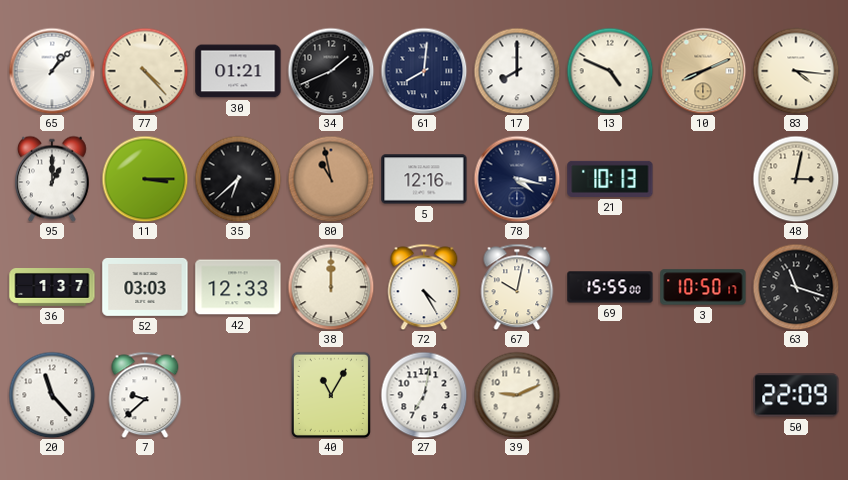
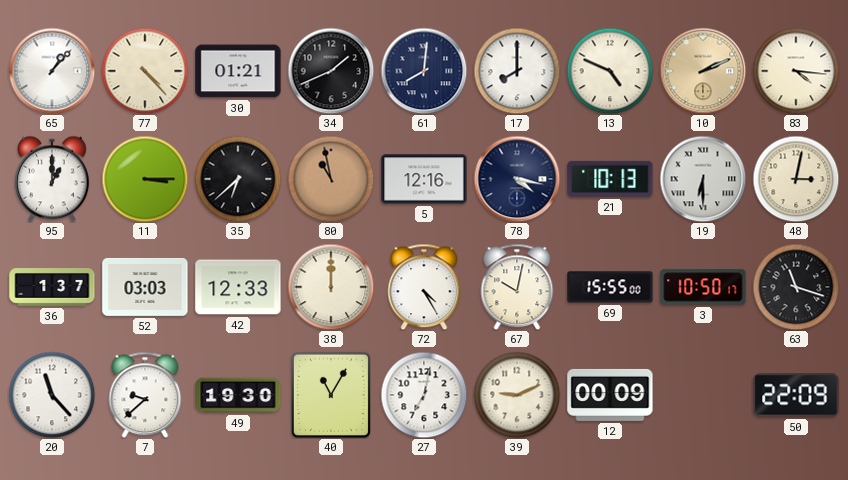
10: 8:11 -> 2:11
19: none -> 6:30
49: none -> 19:30
12: none -> 00:09
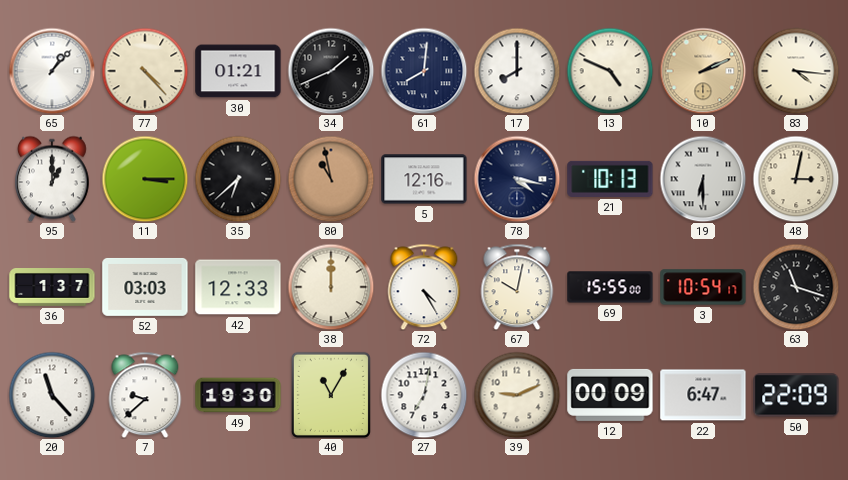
3: 10:50 -> 10:54
22: none -> 6:47
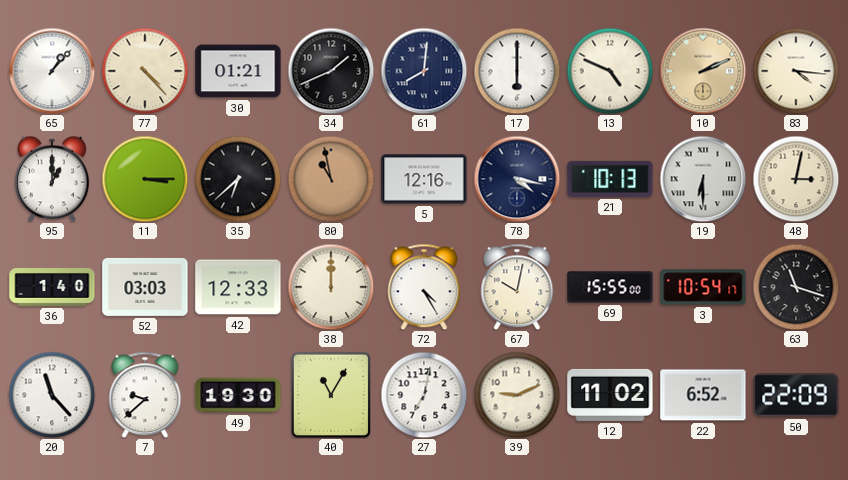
17: 8:00 -> 6:00
36: 1:37 -> 1:40
12: 00:09 -> 11:02
22: 6:47 -> 6:52
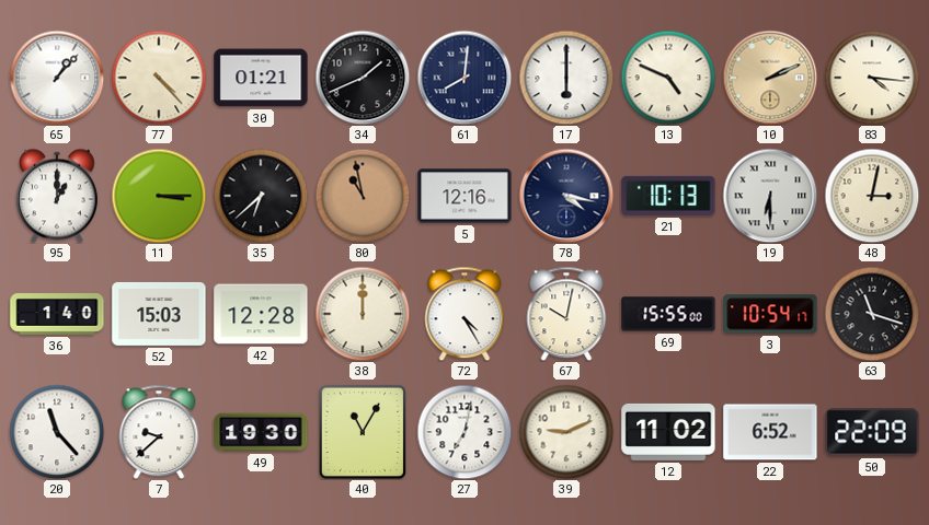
52: 03:03 -> 15:03
42: 12:33 -> 12:28
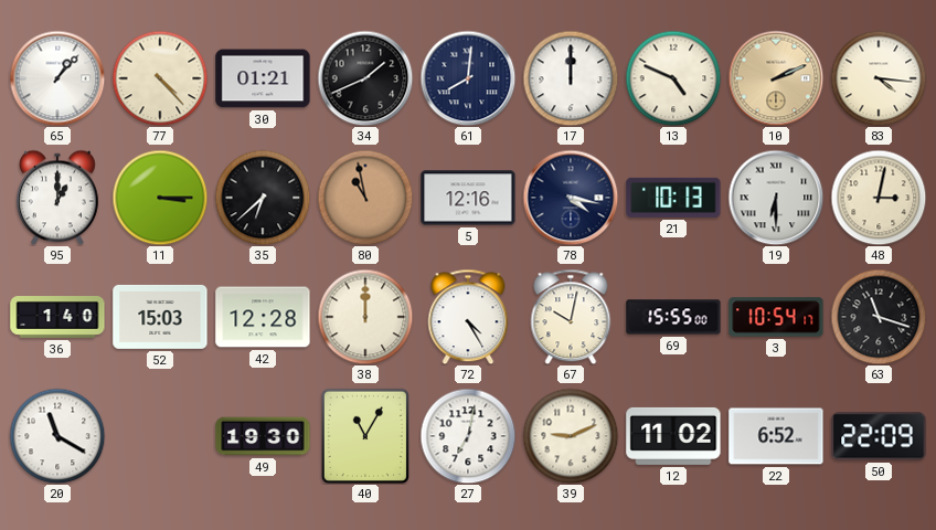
17: 6:00 -> 12:00
20: 11:23 -> 11:20
7: 9:38 -> none
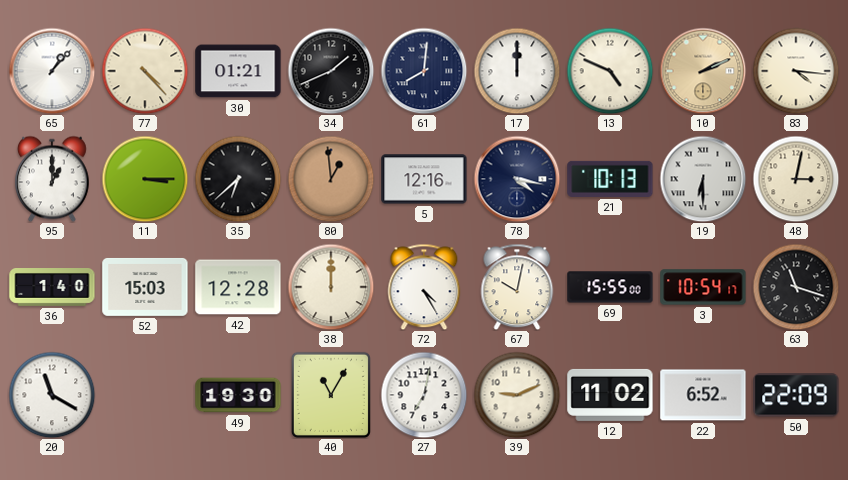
80: 10:58 -> 12:59
